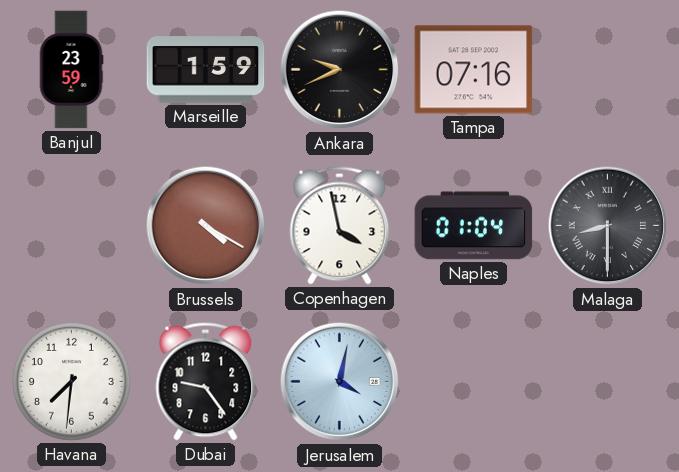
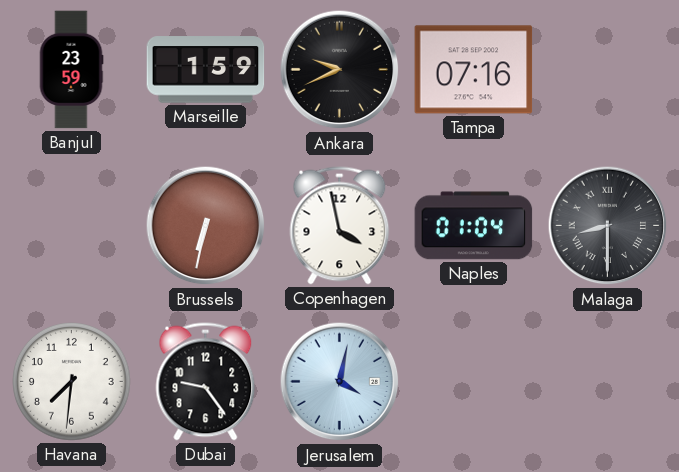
Brussels: 4:20 -> 6:32
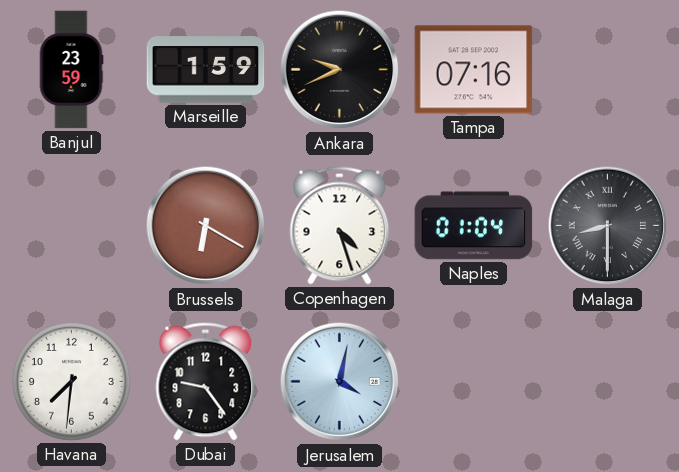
Brussels: 6:32 -> 6:20
Copenhagen: 3:58 -> 4:27
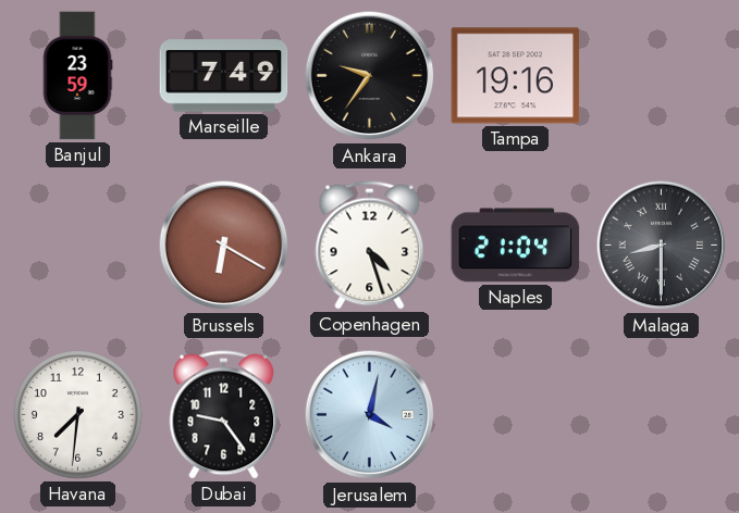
Marseille: 1:59 -> 7:49
Ankara: 9:41 -> 9:36
Tampa: 07:16 -> 19:16
Naples: 01:04 -> 21:04
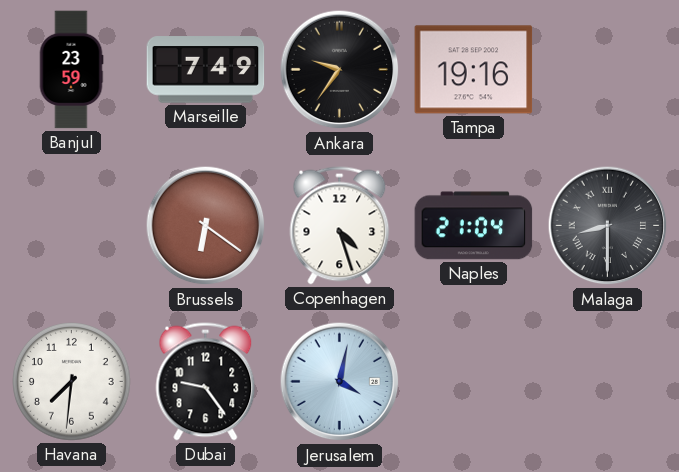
Brussels: 6:20 -> 6:21
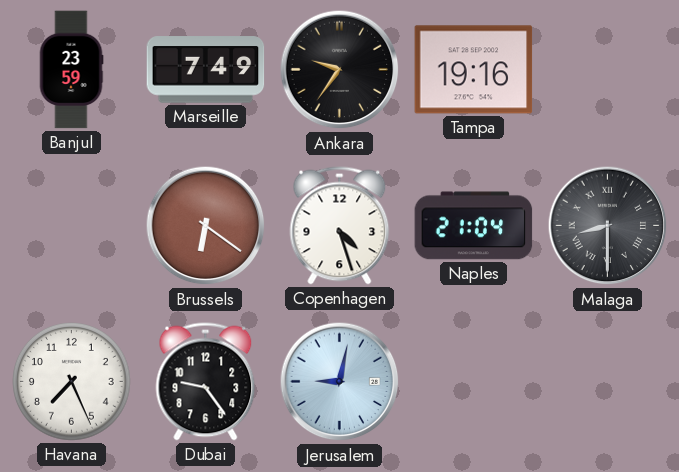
Havana: 7:31 -> 7:26
Jerusalem: 4:02 -> 9:02
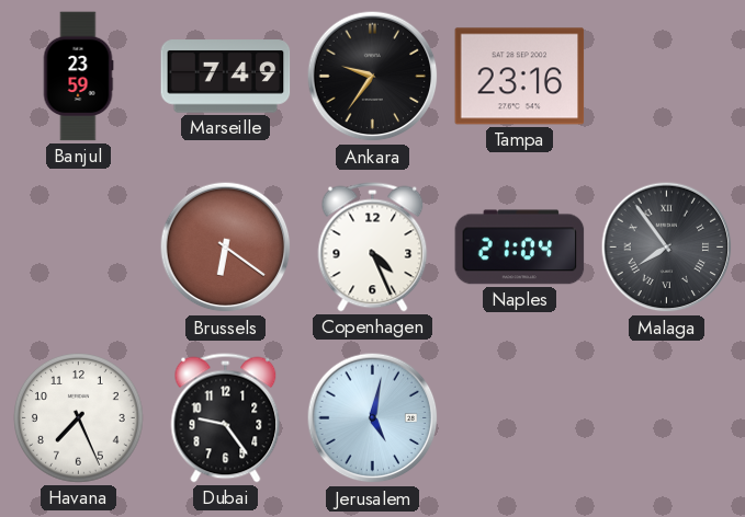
Tampa: 19:16 -> 23:16
Copenhagen: 4:27 -> 4:26
Malaga: 8:30 -> 7:54
Jerusalem: 9:02 -> 5:02
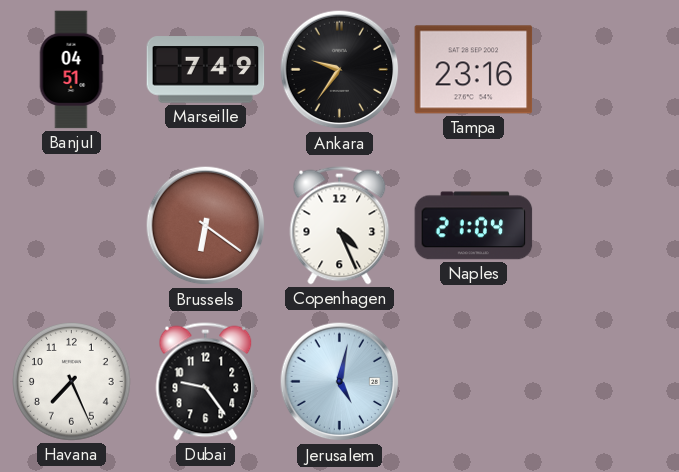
Banjul: 23:59 -> 04:51
Malaga: 7:54 -> none
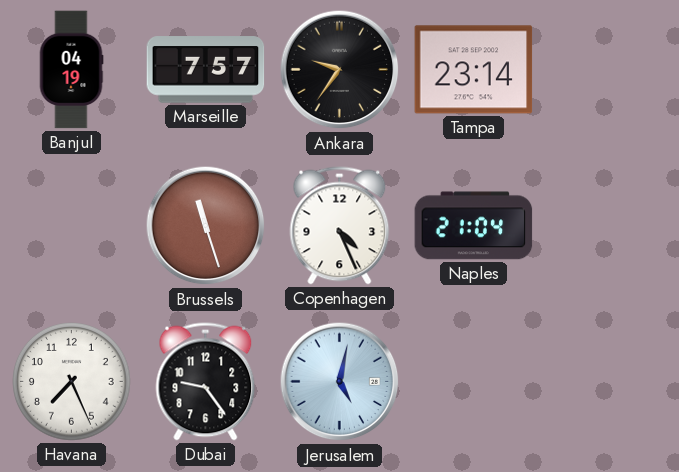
Banjul: 04:51 -> 04:19
Marseille: 7:49 -> 7:57
Tampa: 23:16 -> 23:14
Brussels: 6:21 -> 11:27
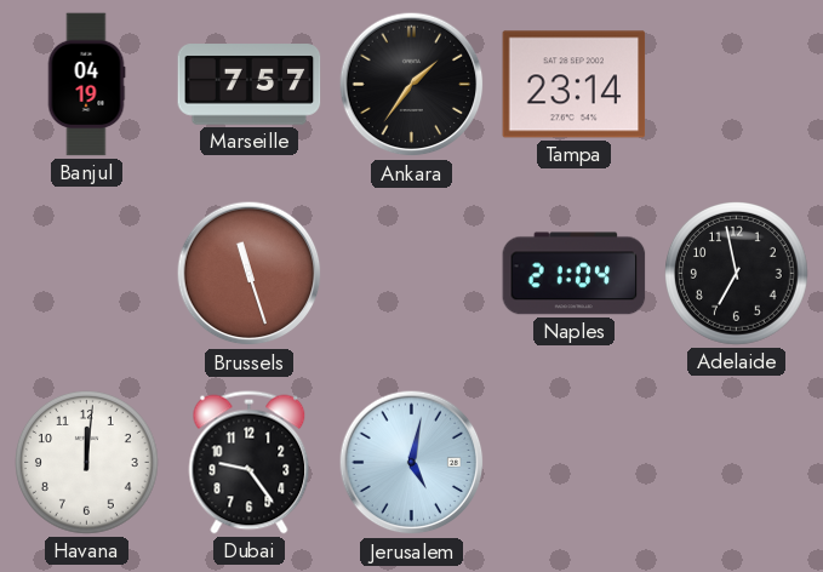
Ankara: 9:36 -> 1:36
Copenhagen: 4:26 -> none
Adelaide: none -> 6:58
Havana: 7:26 -> 12:01
